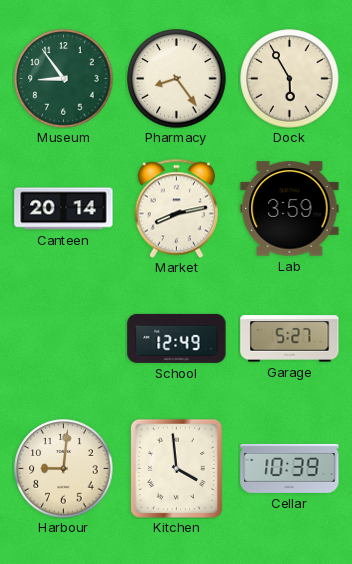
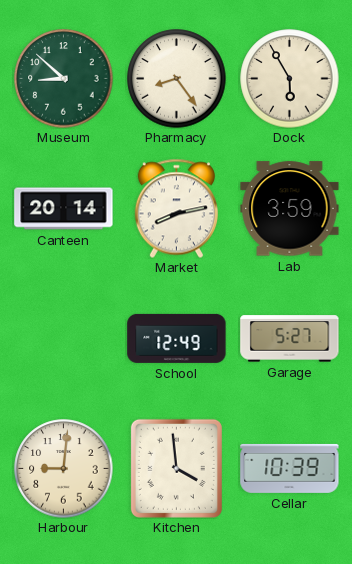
Museum: 8:54 -> 8:52
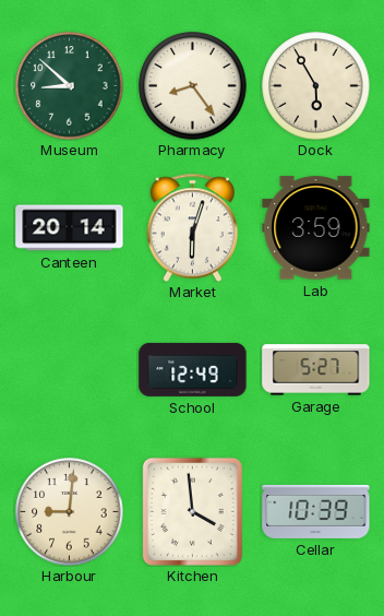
Market: 8:13 -> 6:03
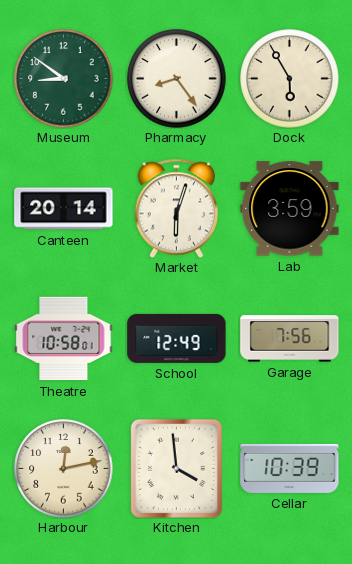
Museum: 8:52 -> 8:51
Theatre: none -> 10:58
Garage: 5:27 -> 7:56
Harbour: 9:01 -> 12:13
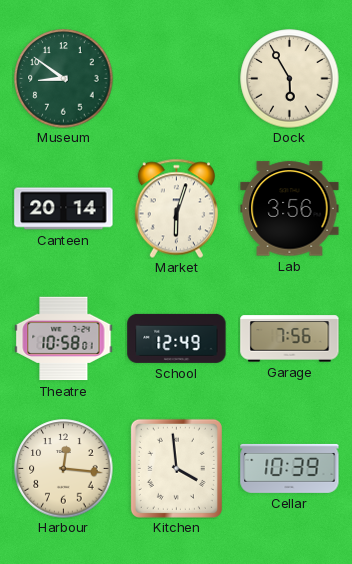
Pharmacy: 8:24 -> none
Lab: 3:59 -> 3:56
Harbour: 12:13 -> 12:16
